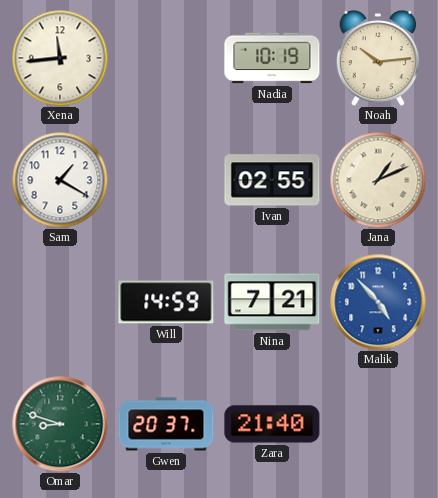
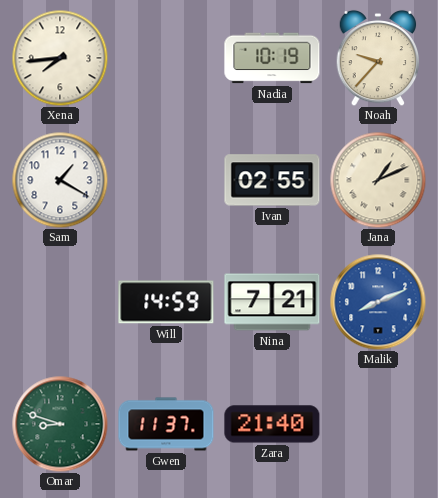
Xena: 11:44 -> 7:44
Noah: 10:14 -> 9:37
Malik: 4:53 -> 8:11
Gwen: 20:37 -> 11:37
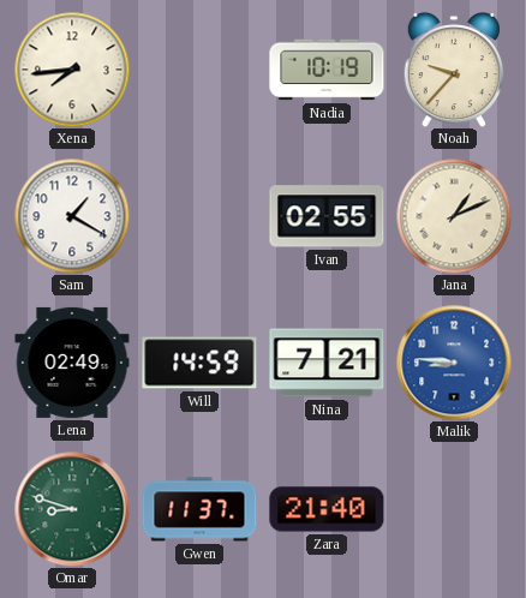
Lena: none -> 02:49
Malik: 8:11 -> 8:46
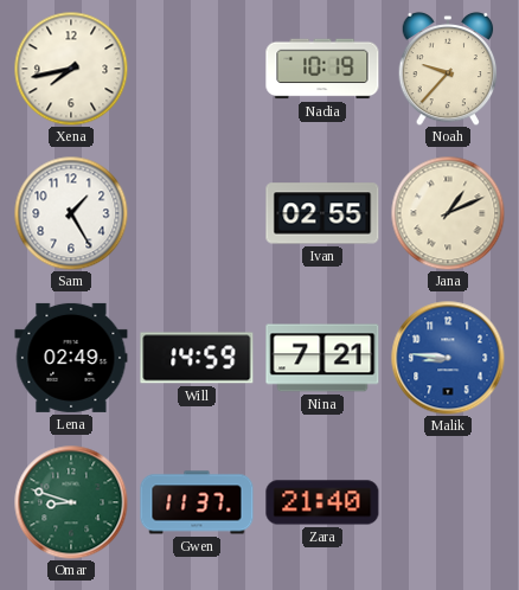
Xena: 7:44 -> 7:43
Sam: 1:20 -> 1:25
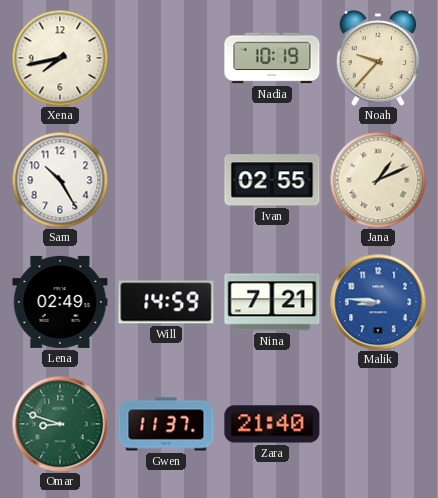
Sam: 1:25 -> 10:25
